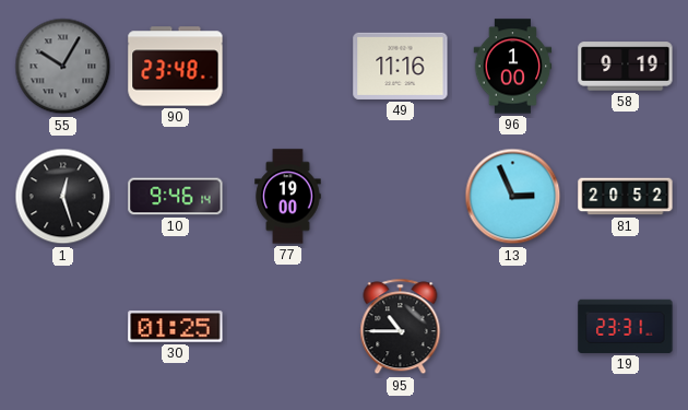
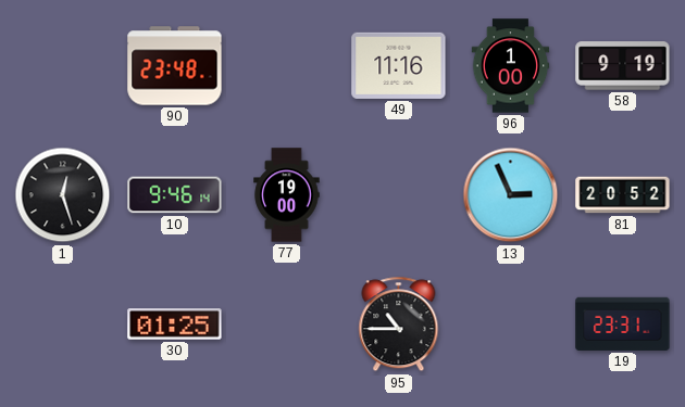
55: 10:05 -> none
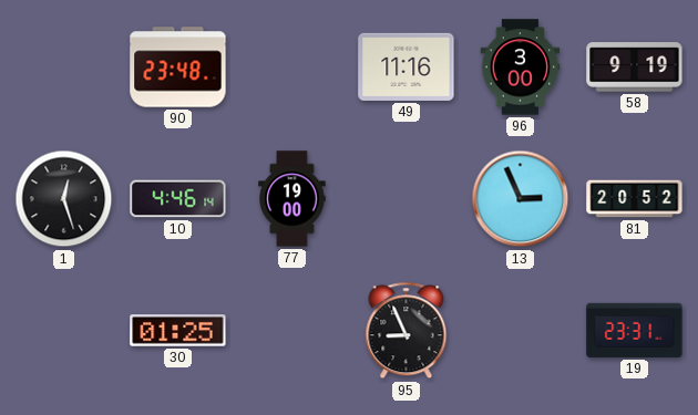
96: 1:00 -> 3:00
10: 9:46 -> 4:46
95: 10:45 -> 8:56
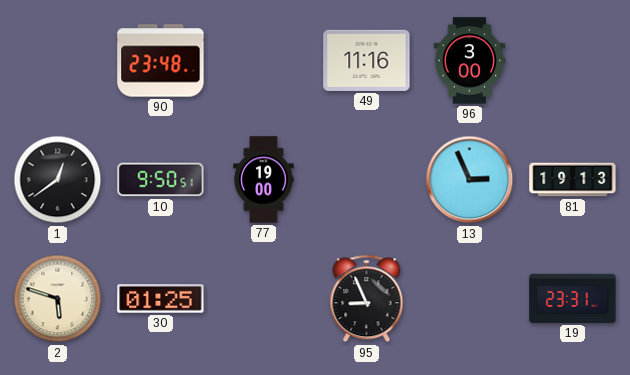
58: 9:19 -> none
1: 12:27 -> 12:39
10: 4:46 -> 9:50
81: 20:52 -> 19:13
2: none -> 5:48
